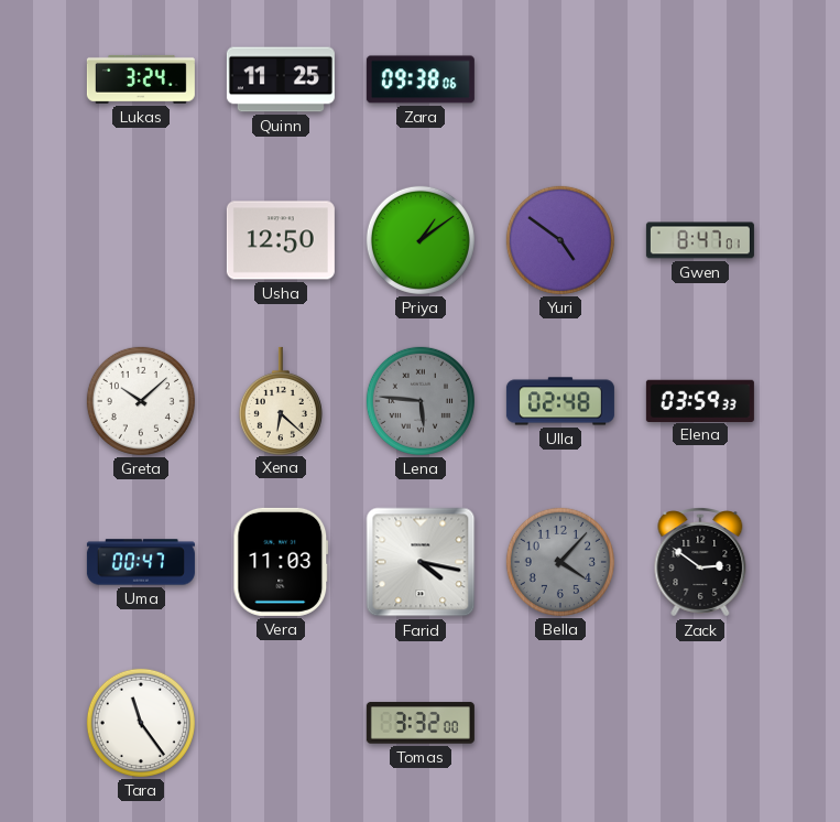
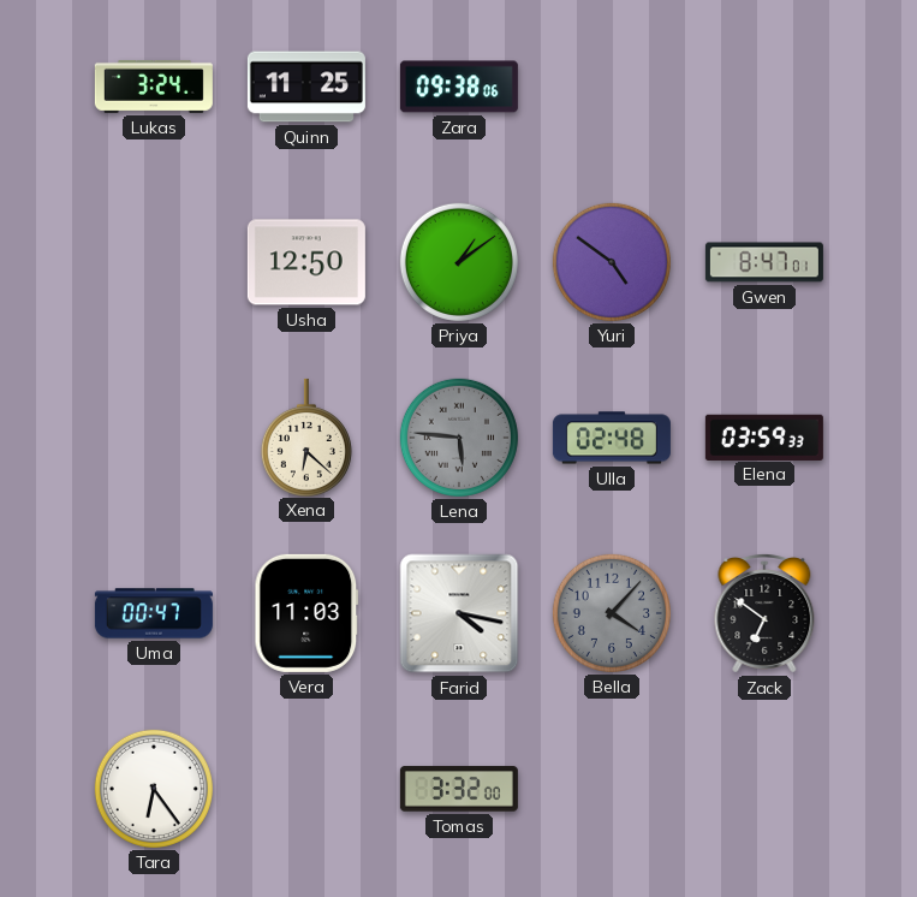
Greta: 10:08 -> none
Zack: 2:51 -> 6:51
Tara: 11:24 -> 6:24
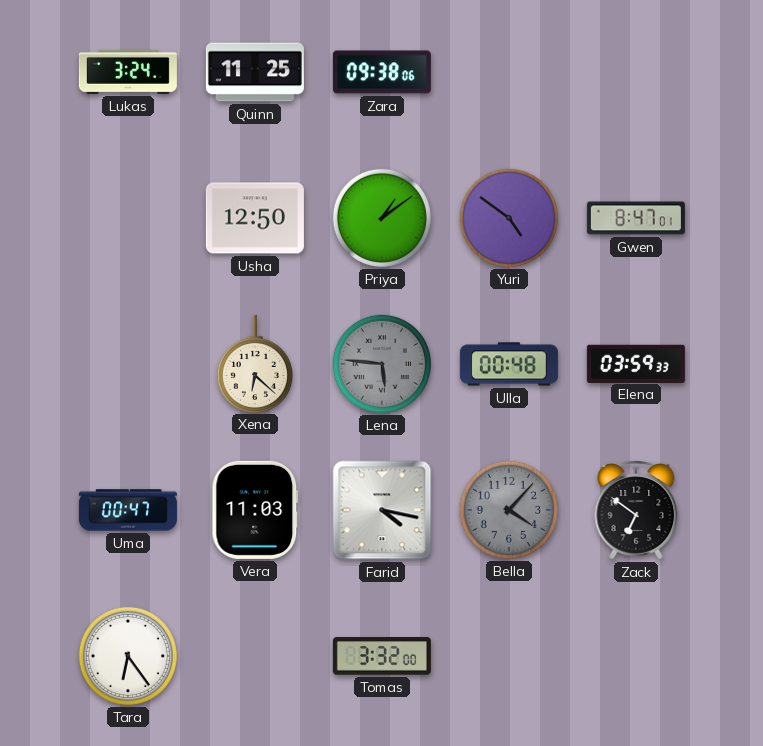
Ulla: 02:48 -> 00:48
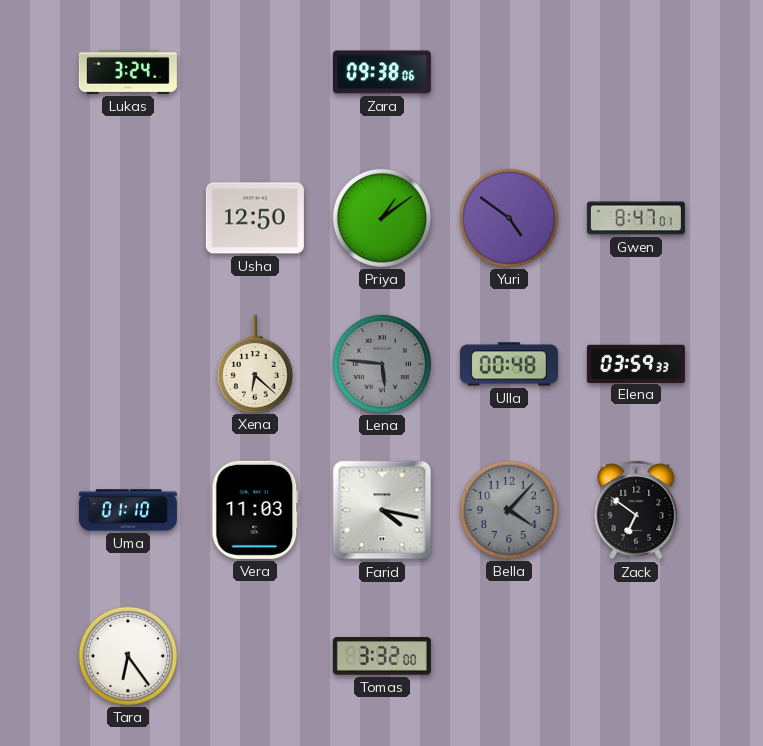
Quinn: 11:25 -> none
Uma: 00:47 -> 01:10
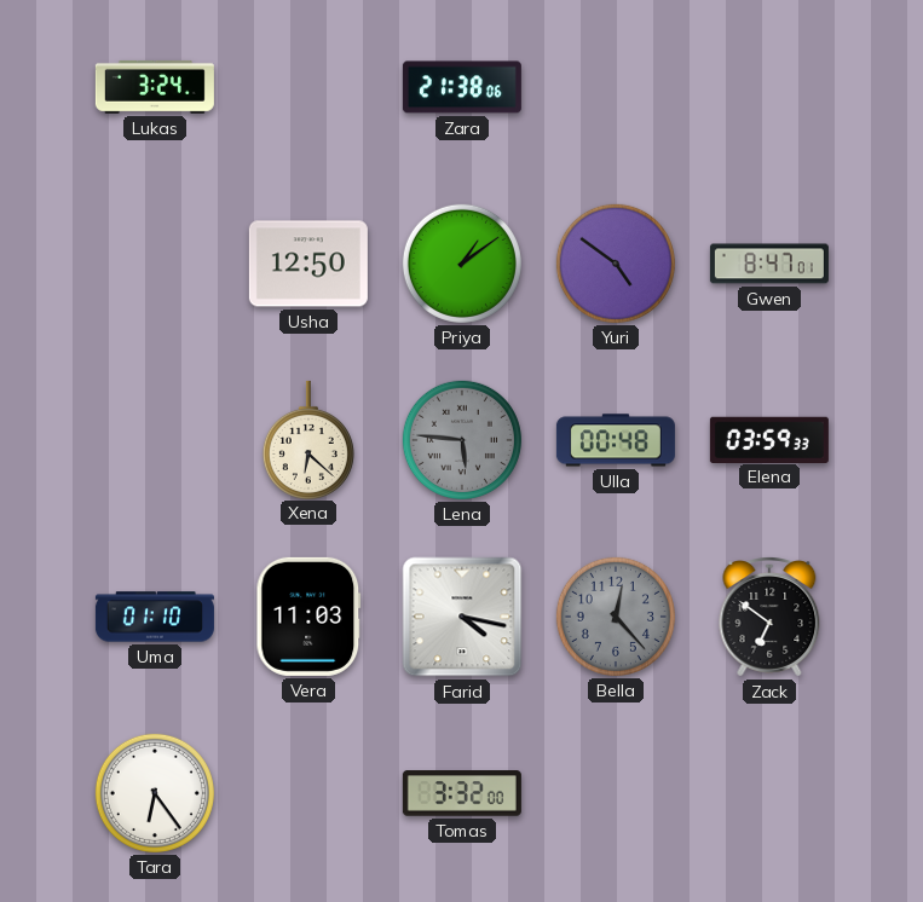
Zara: 09:38 -> 21:38
Bella: 4:07 -> 12:23
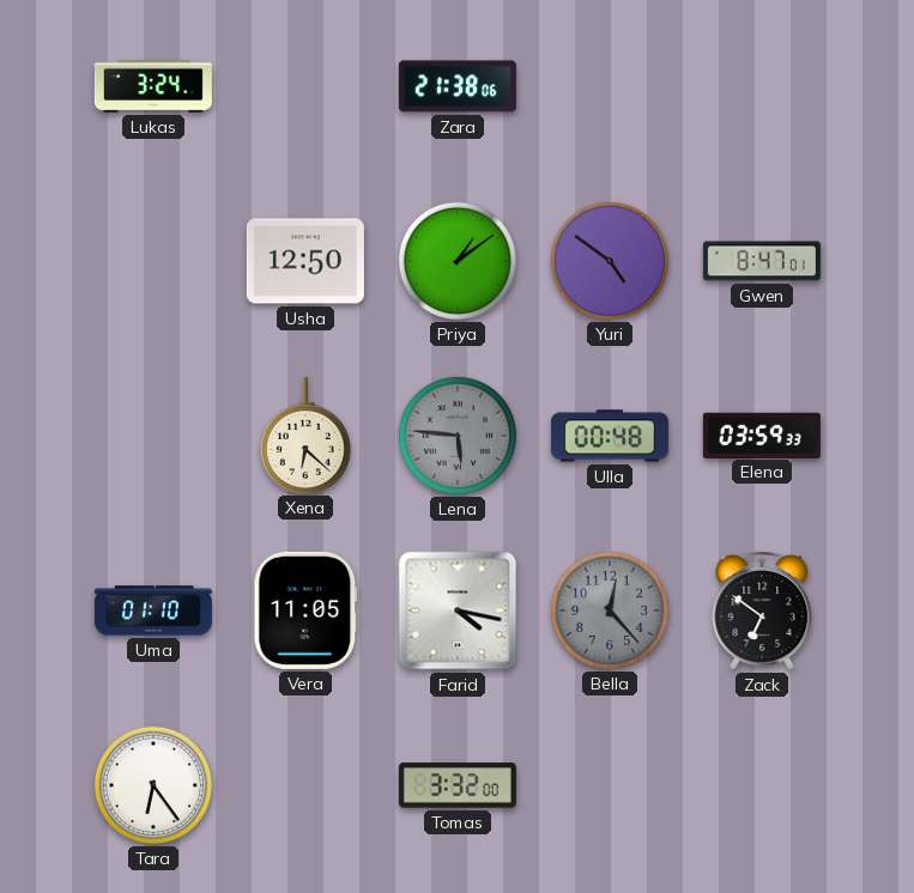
Vera: 11:03 -> 11:05
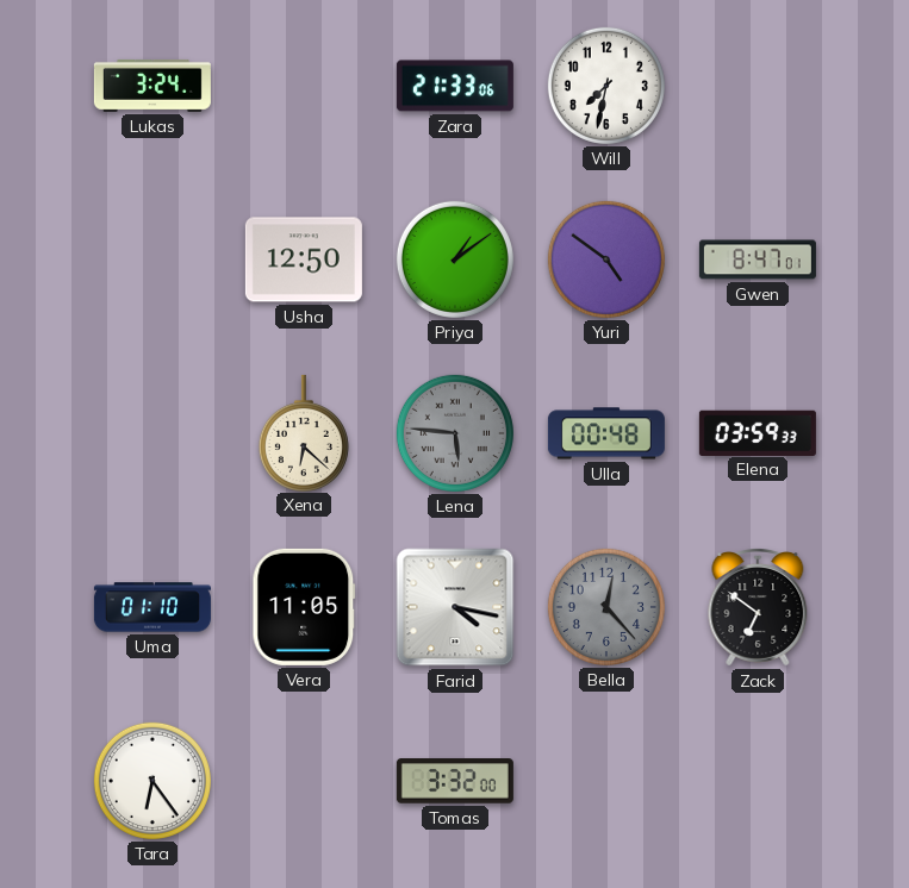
Zara: 21:38 -> 21:33
Will: none -> 7:32
